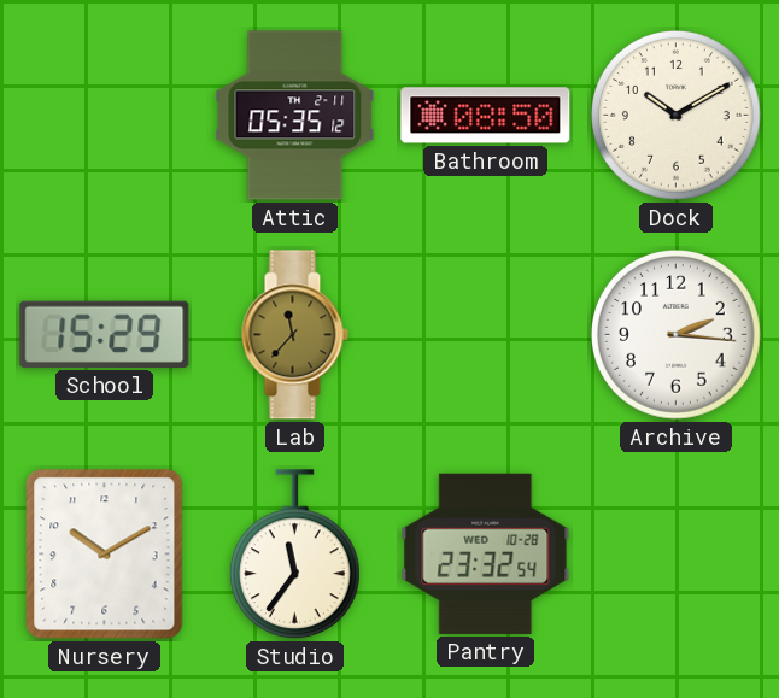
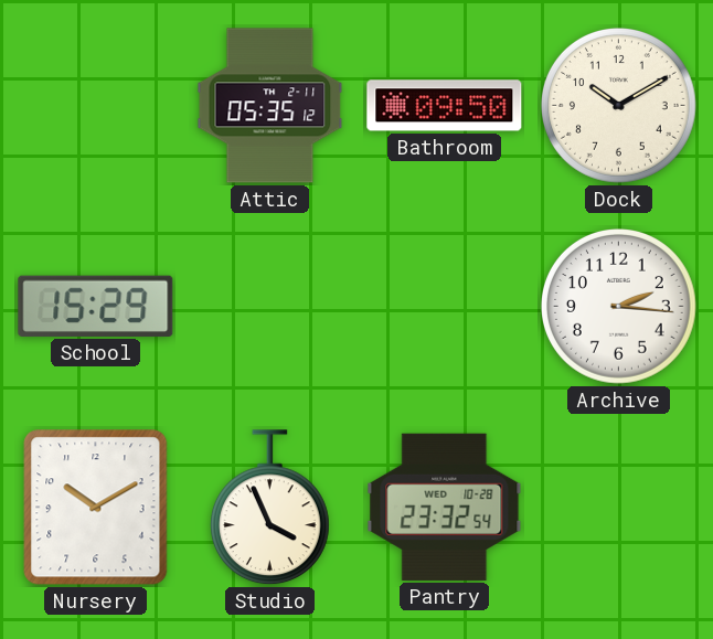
Bathroom: 08:50 -> 09:50
Lab: 11:37 -> none
Studio: 11:36 -> 3:56
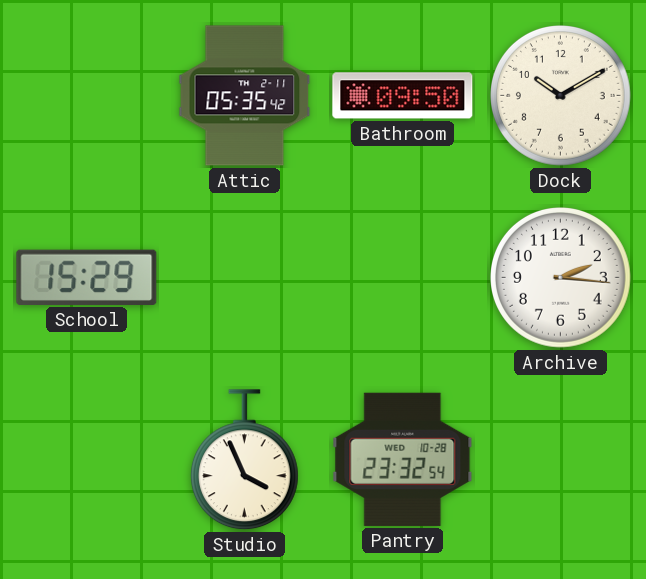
Attic: 05:35:12 -> 05:35:42
Nursery: 10:10 -> none
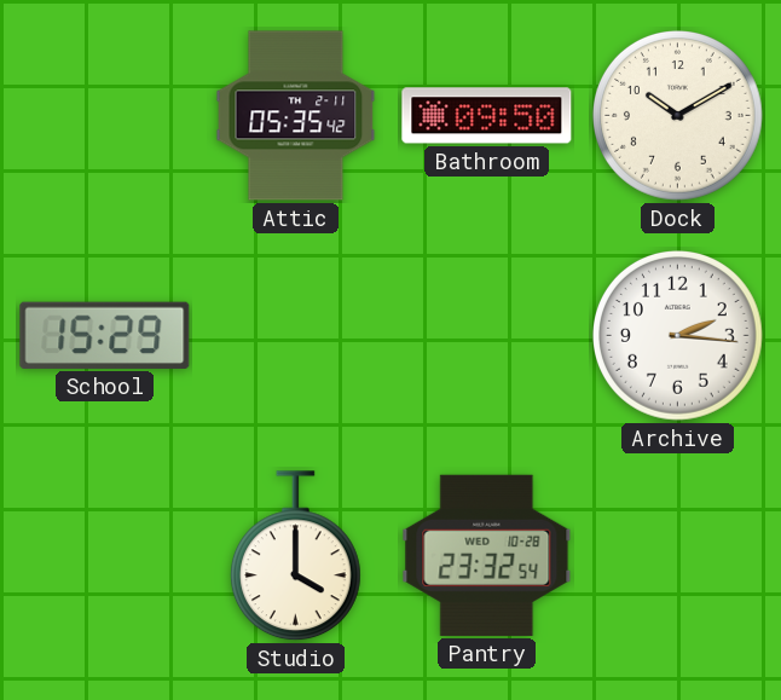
Studio: 3:56 -> 4:00
